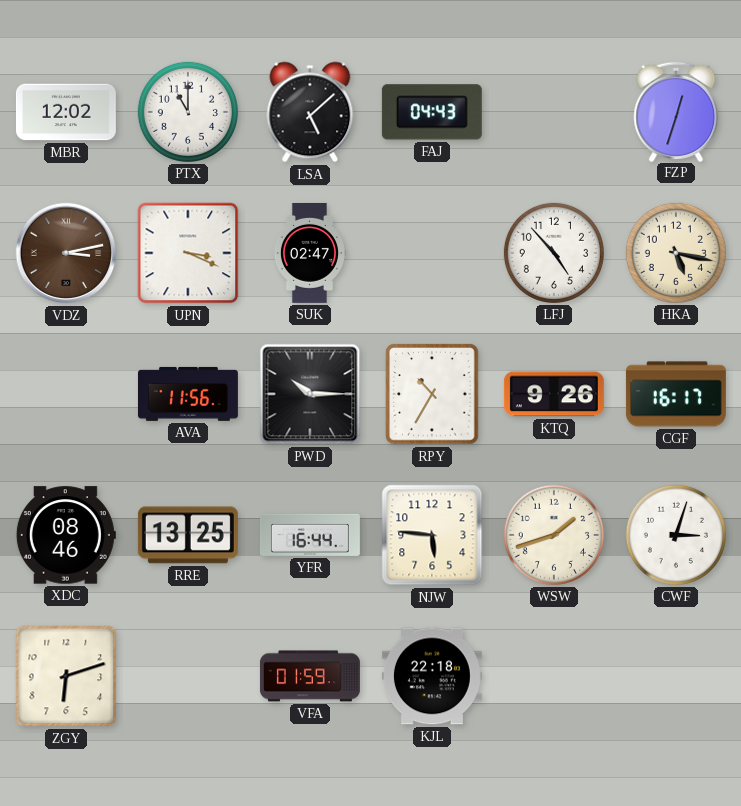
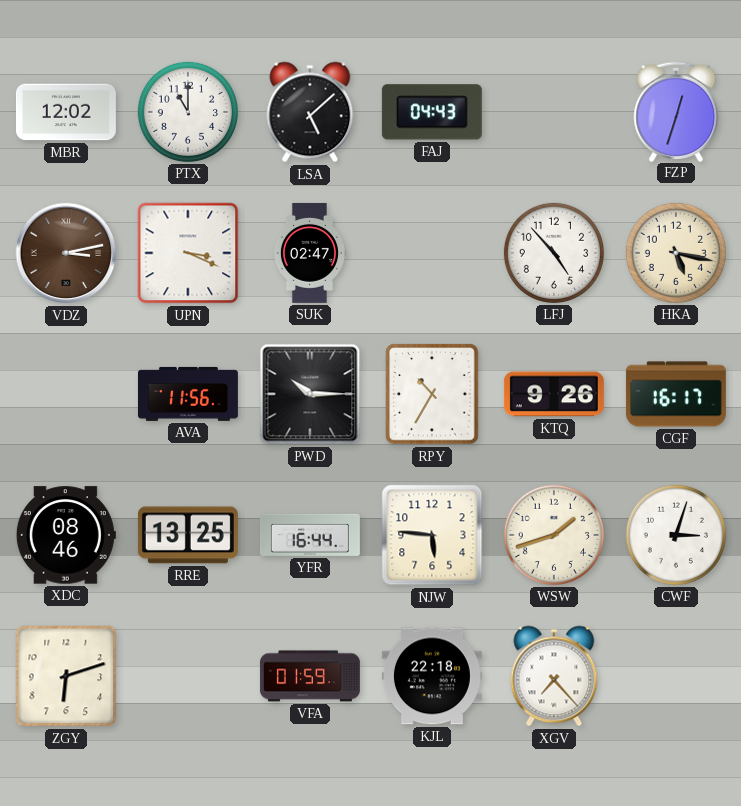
XGV: none -> 7:23
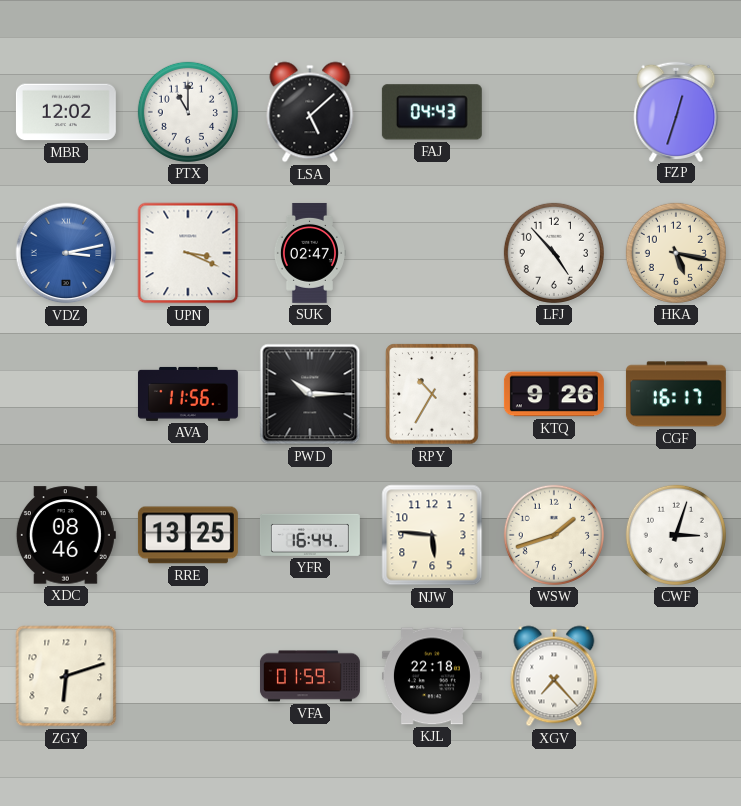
VDZ dial: brown -> blue
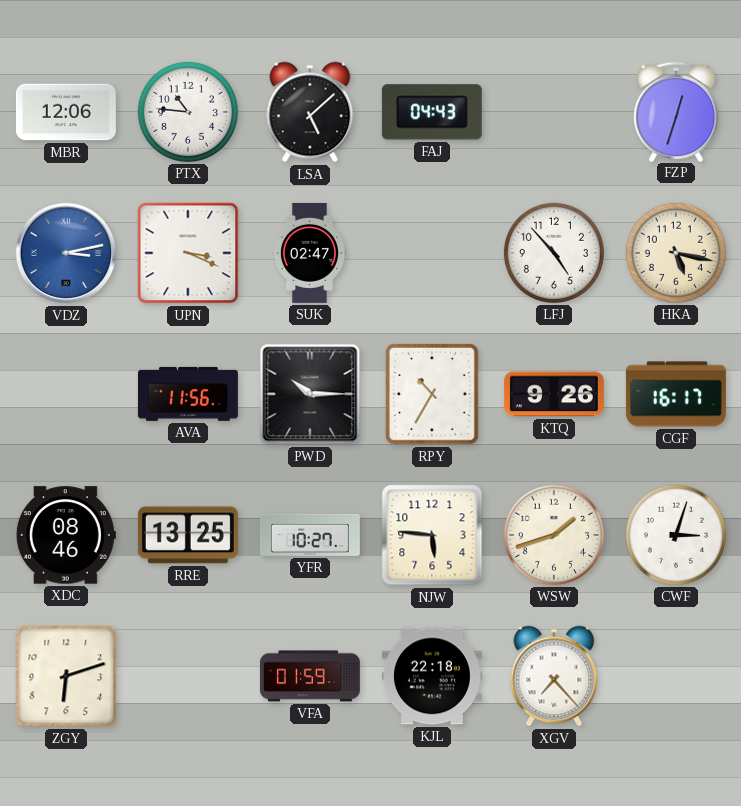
MBR: 12:02 -> 12:06
PTX: 11:00 -> 10:46
YFR: 16:44 -> 10:27
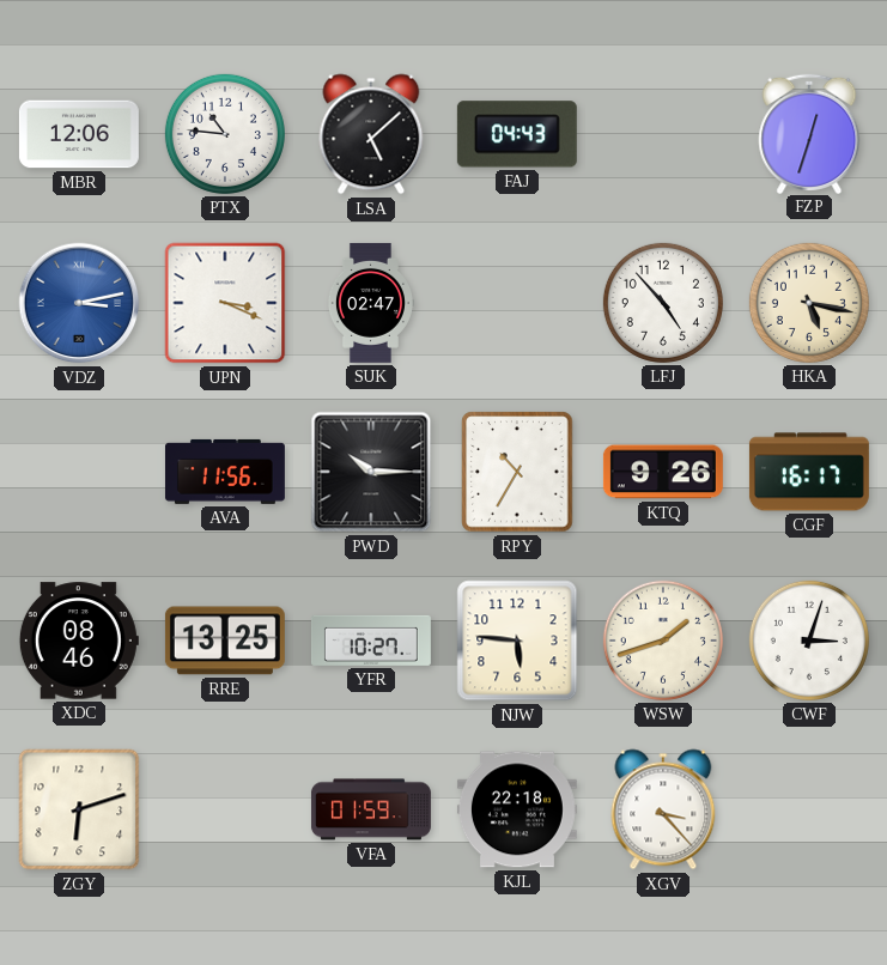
XGV: 7:23 -> 3:23
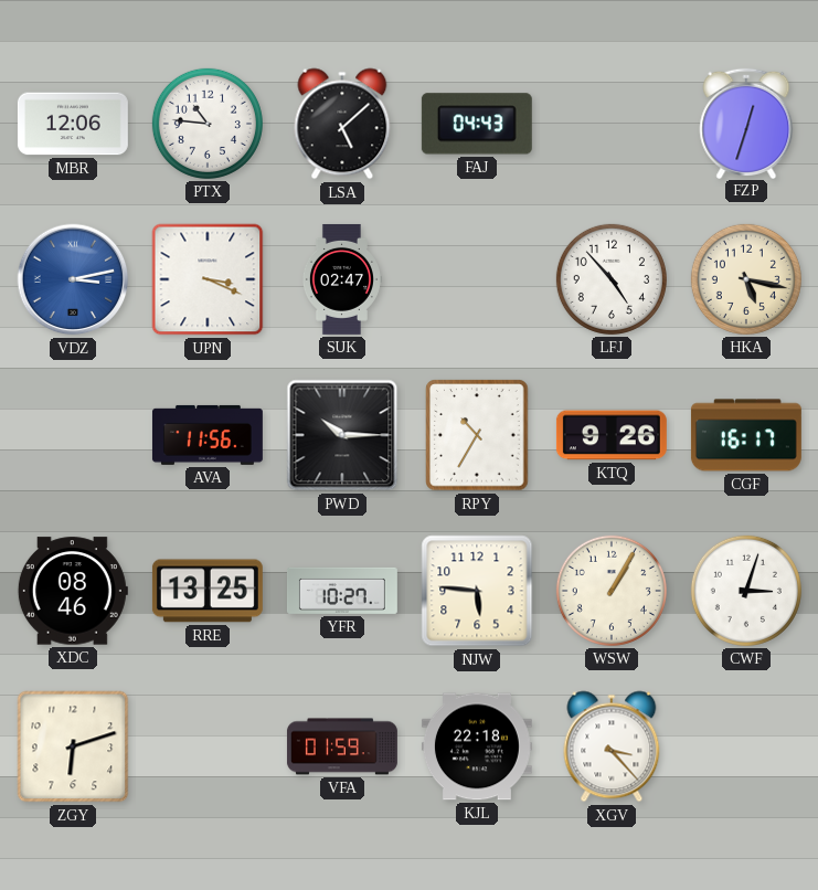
WSW: 1:42 -> 1:05
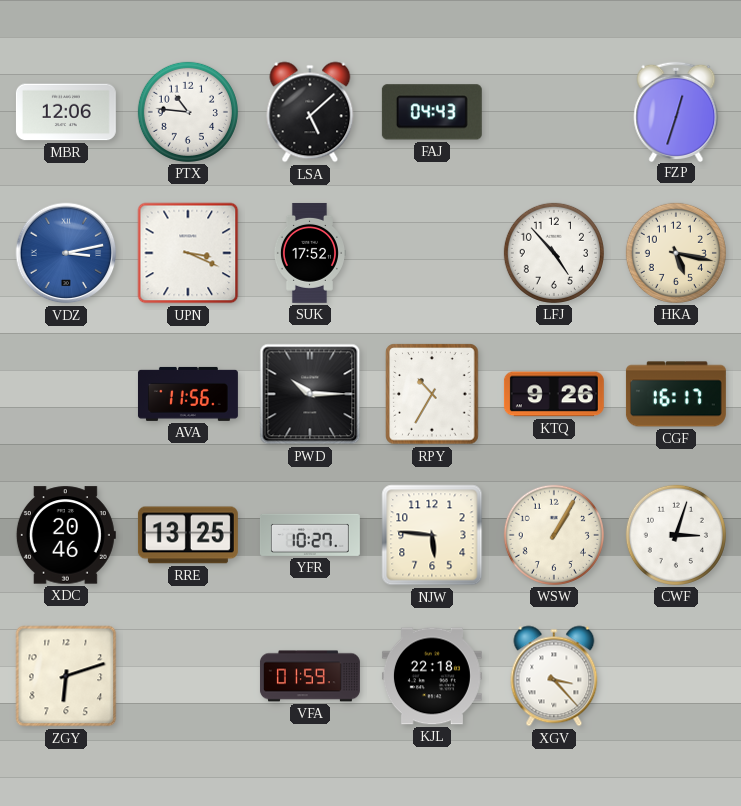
SUK: 02:47 -> 17:52
XDC: 08:46 -> 20:46
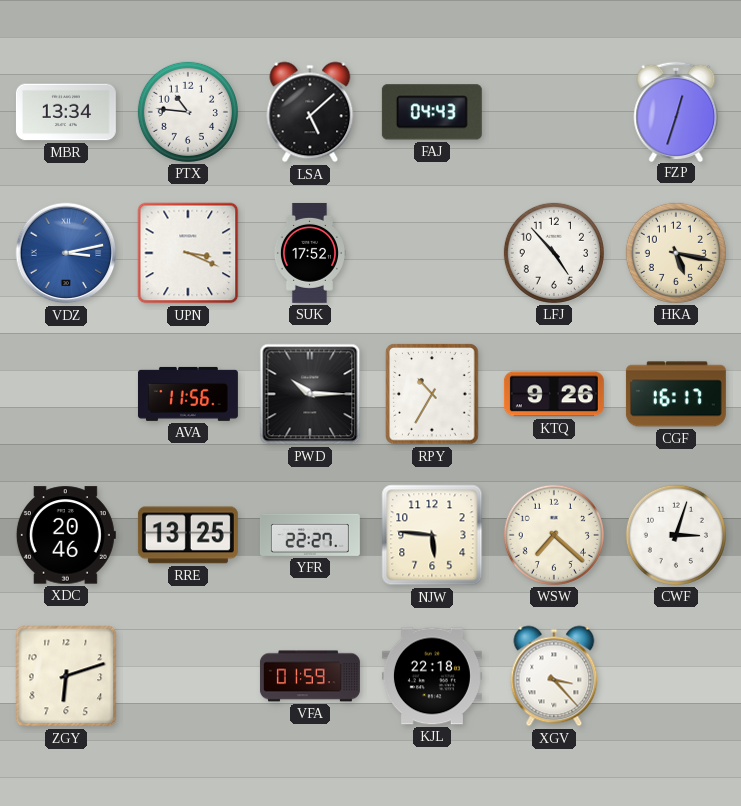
MBR: 12:06 -> 13:34
YFR: 10:27 -> 22:27
WSW: 1:05 -> 7:22
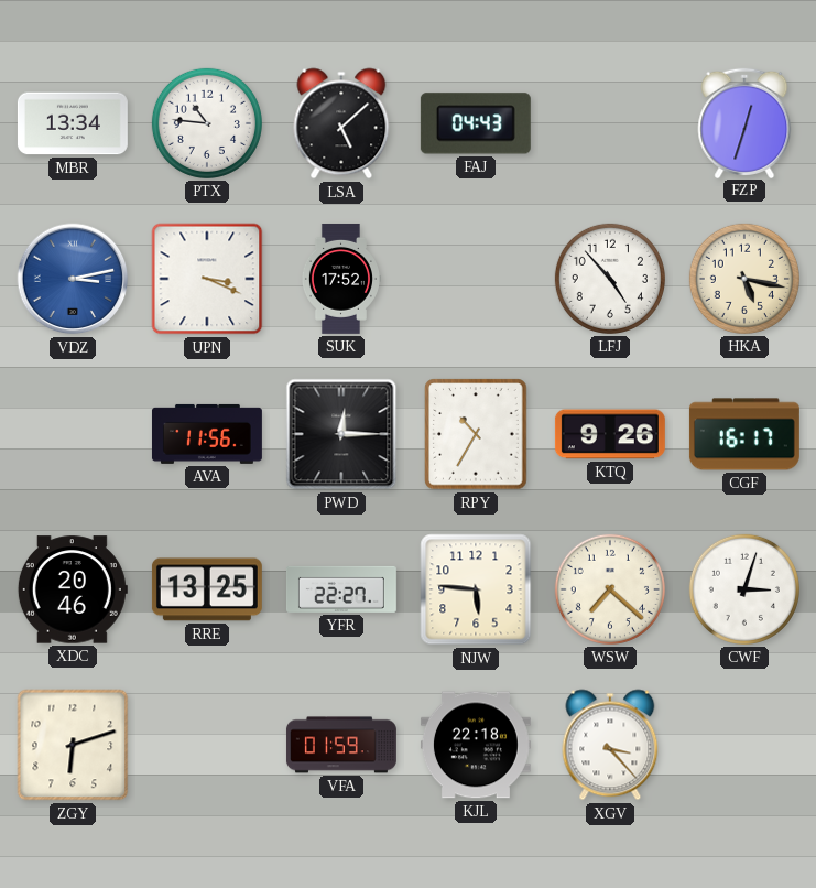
PWD: 10:15 -> 12:15
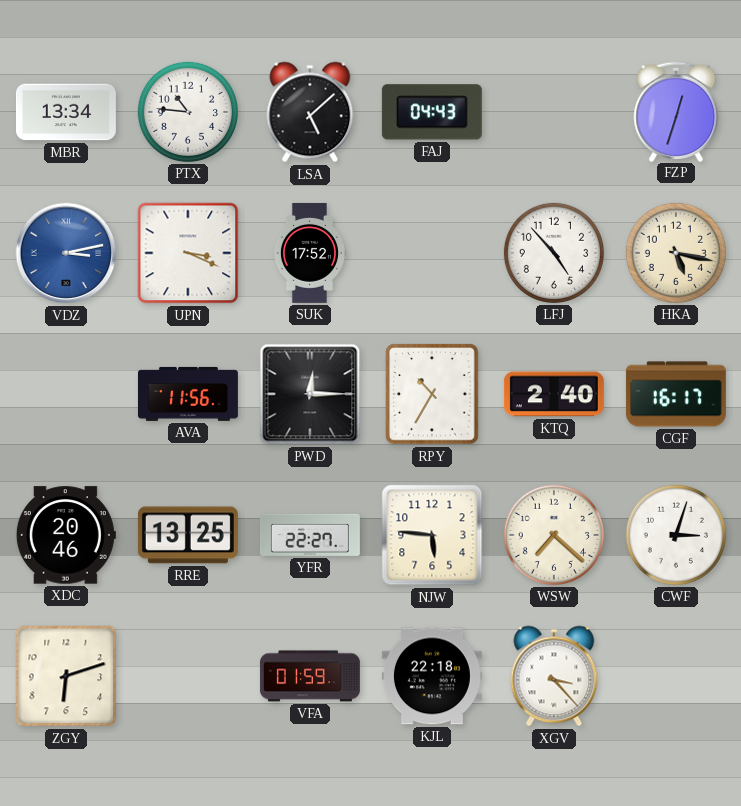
KTQ: 9:26 -> 2:40
